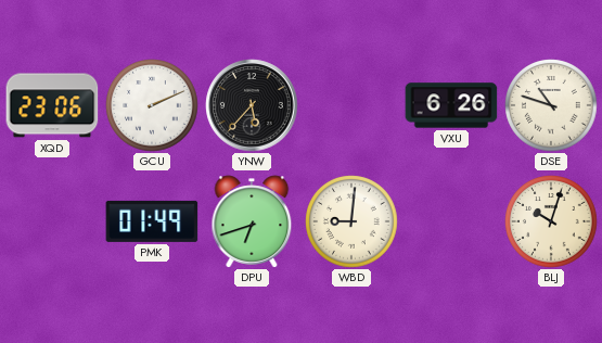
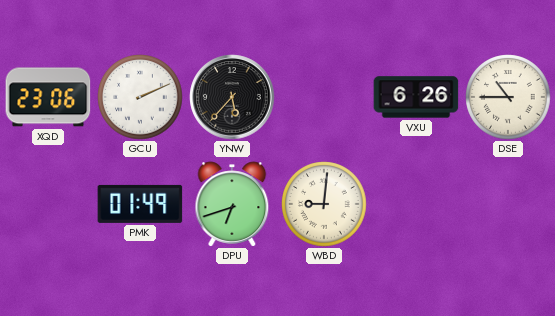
DSE: 10:48 -> 10:45
BLJ: 10:03 -> none
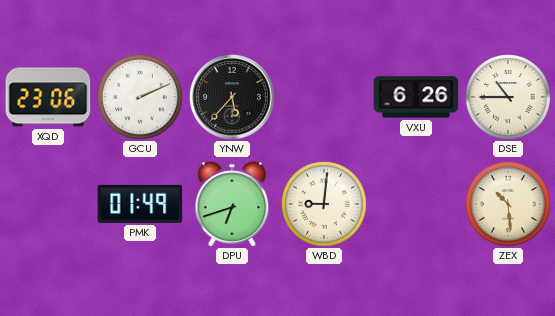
ZEX: none -> 10:29
